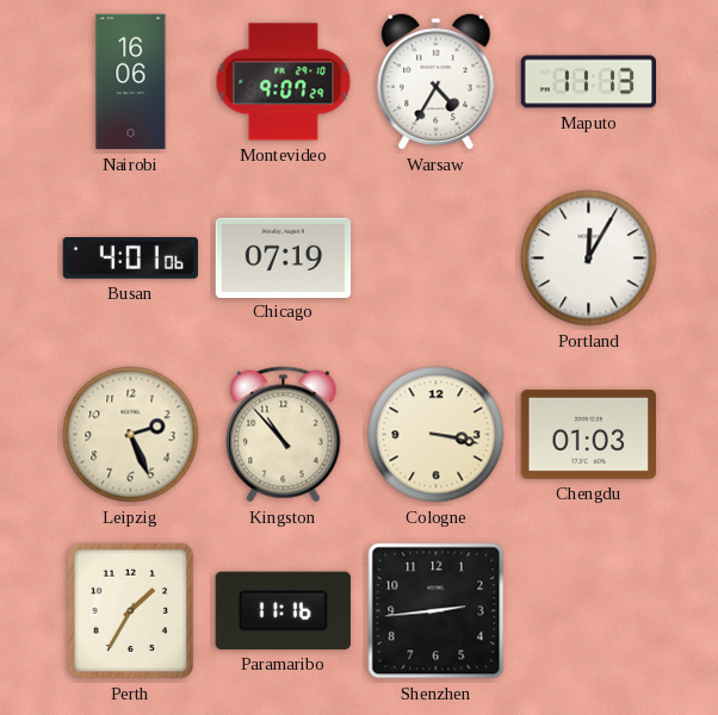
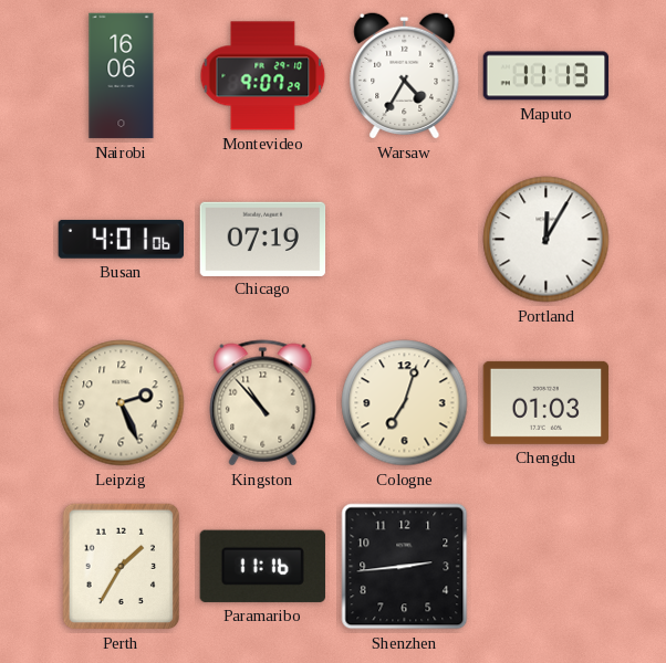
Cologne: 3:17 -> 7:03
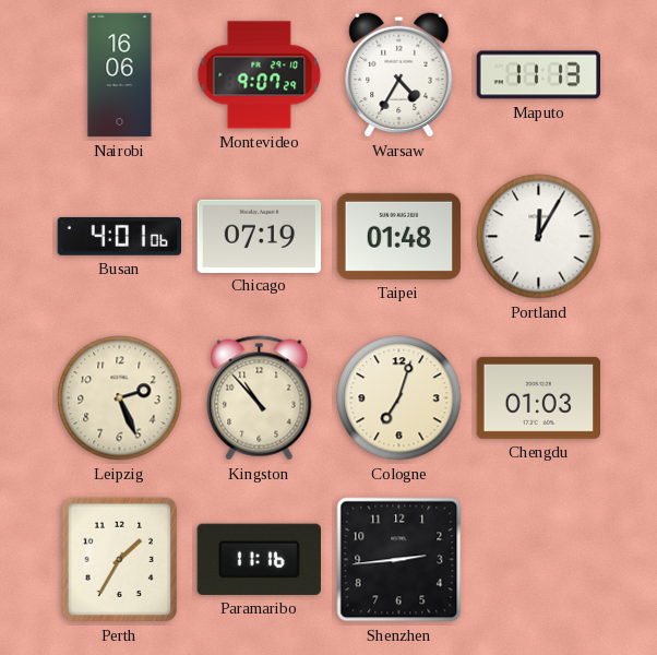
Taipei: none -> 01:48
